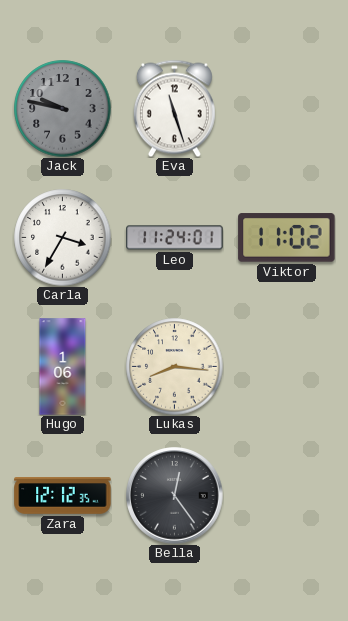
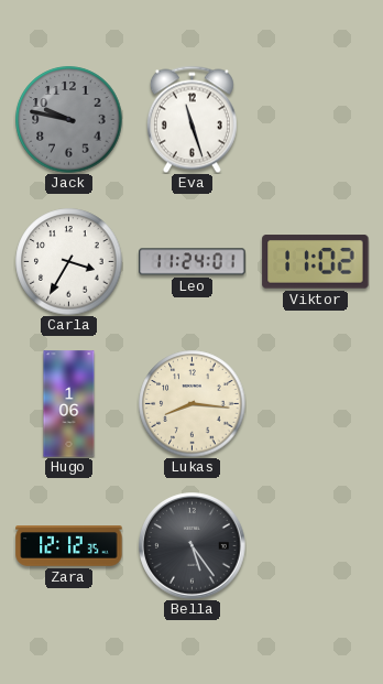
Bella: 12:24 -> 5:24
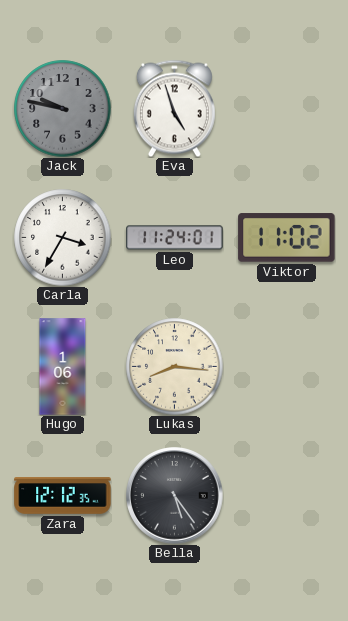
Eva: 11:27 -> 4:57
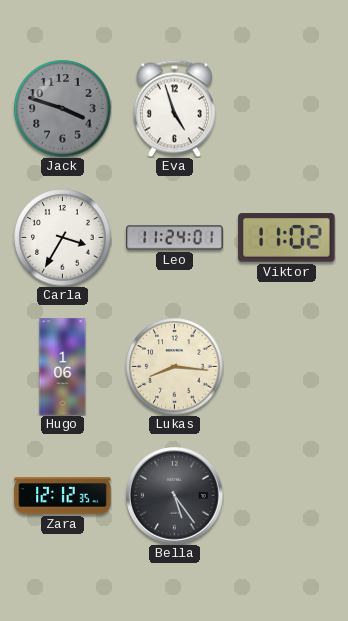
Jack: 9:47 -> 3:48
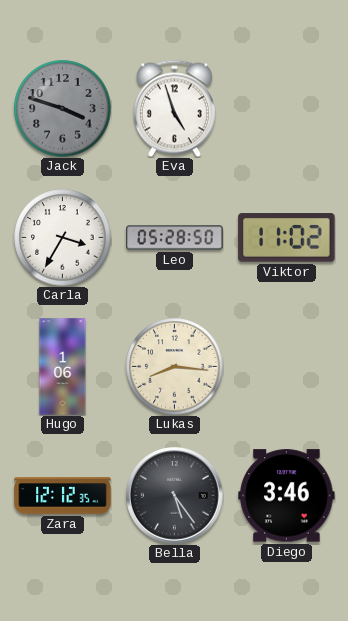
Leo: 11:24 -> 05:28
Diego: none -> 3:46
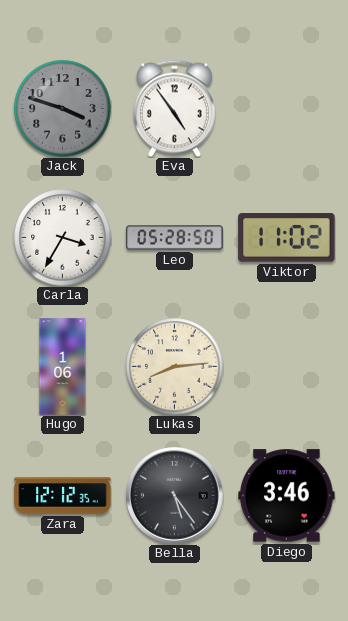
Eva: 4:57 -> 4:54
Lukas: 8:16 -> 8:14
